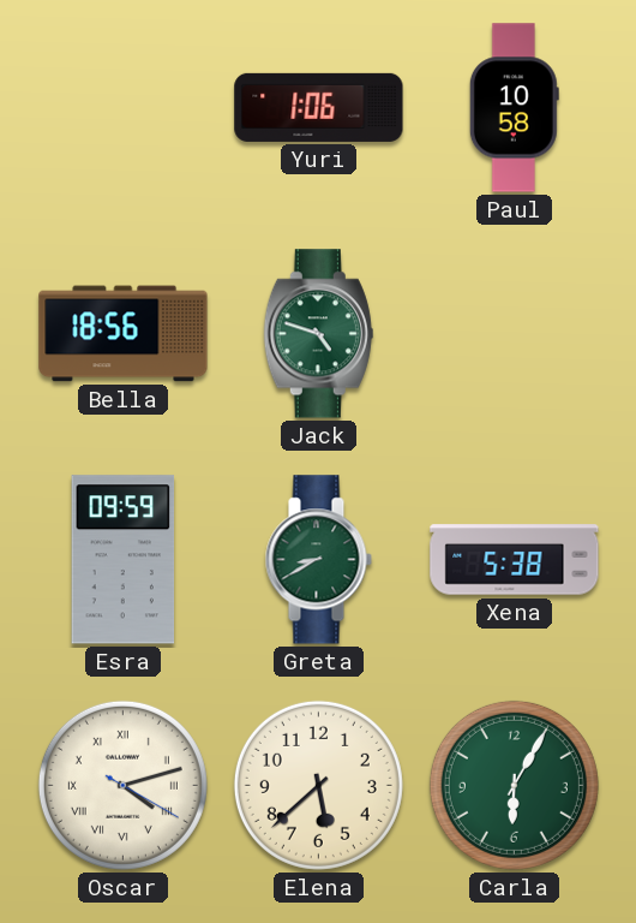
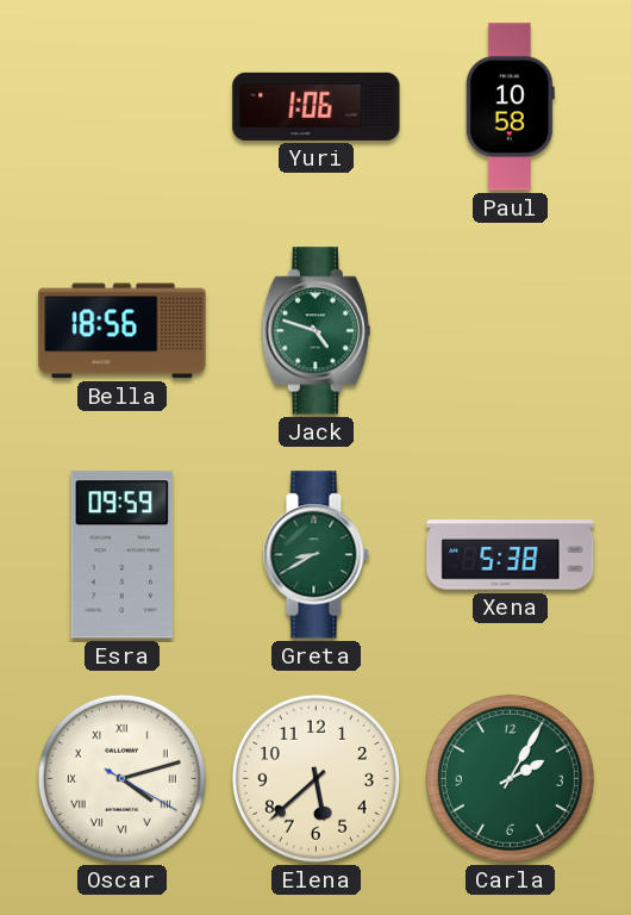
Carla: 6:05 -> 2:05
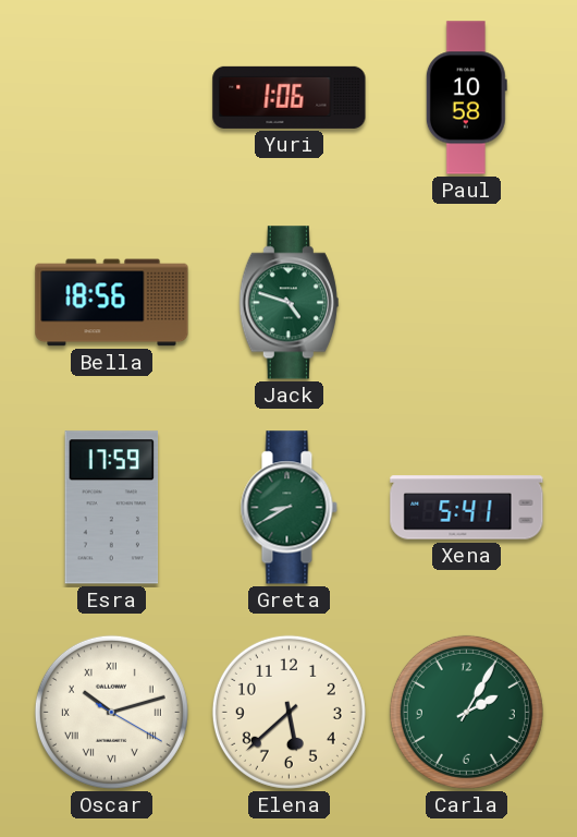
Esra: 09:59 -> 17:59
Xena: 5:38 -> 5:41
Oscar: 4:12 -> 10:12
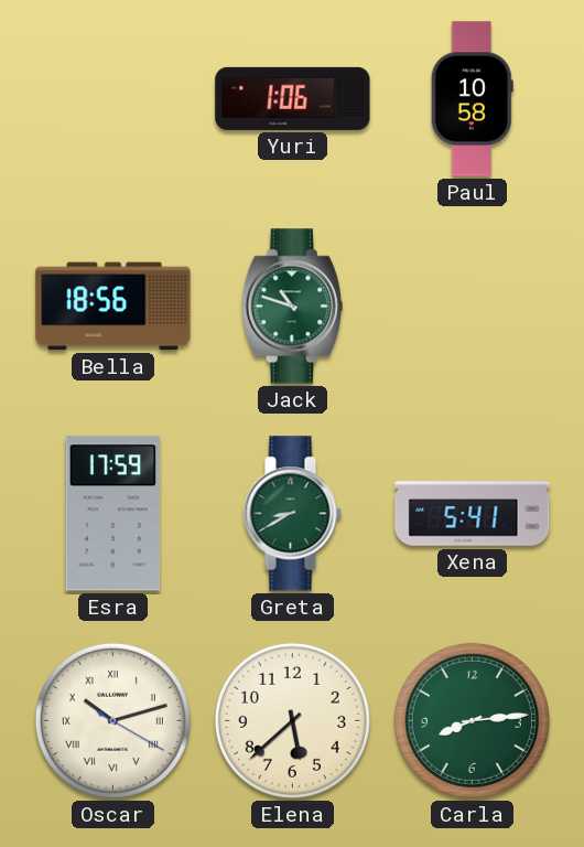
Jack: 4:48 -> 10:48
Carla: 2:05 -> 8:14
